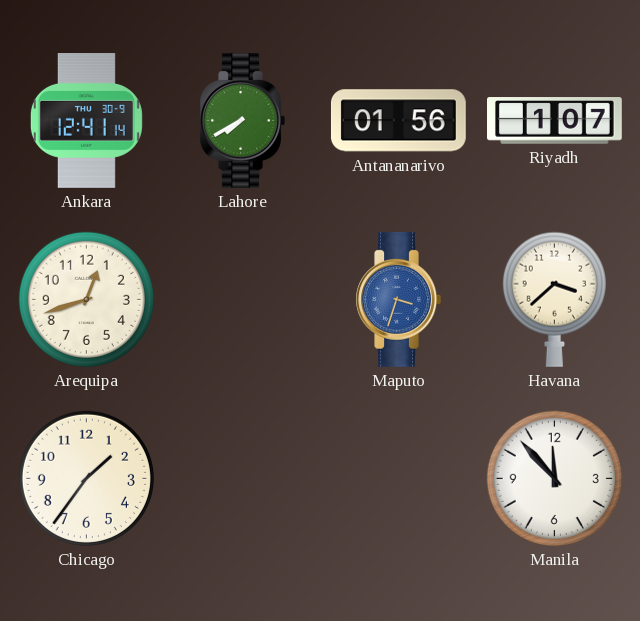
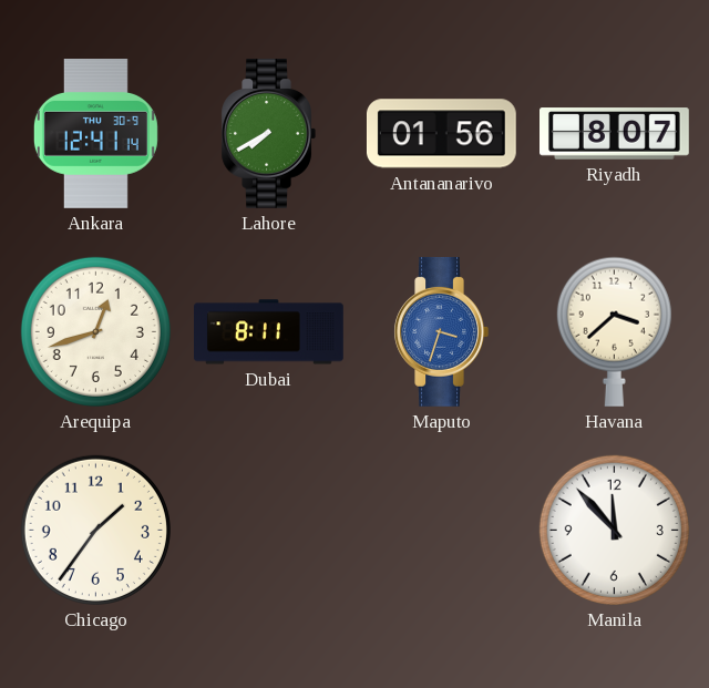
Riyadh: 1:07 -> 8:07
Dubai: none -> 8:11
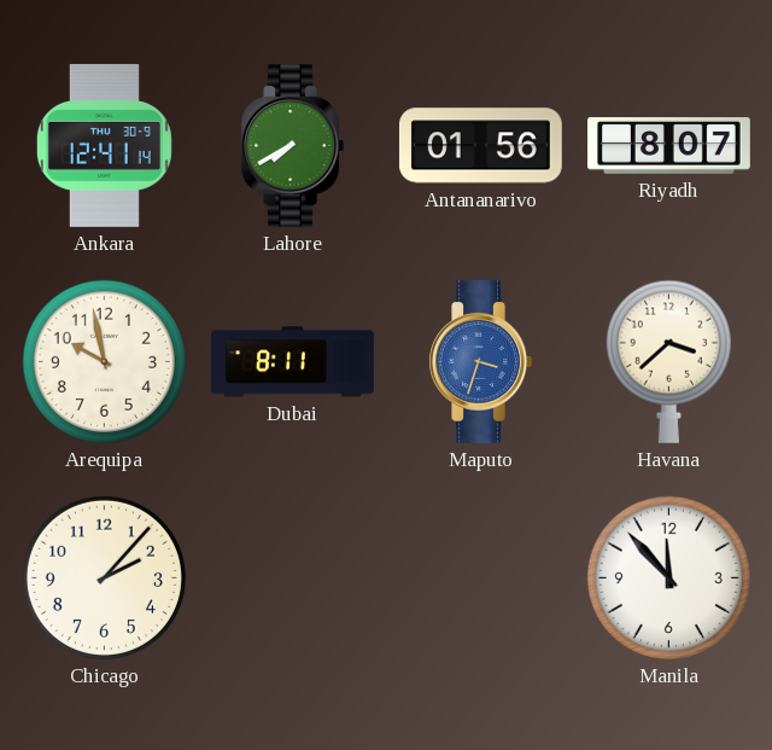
Arequipa: 12:42 -> 9:58
Chicago: 1:36 -> 2:07
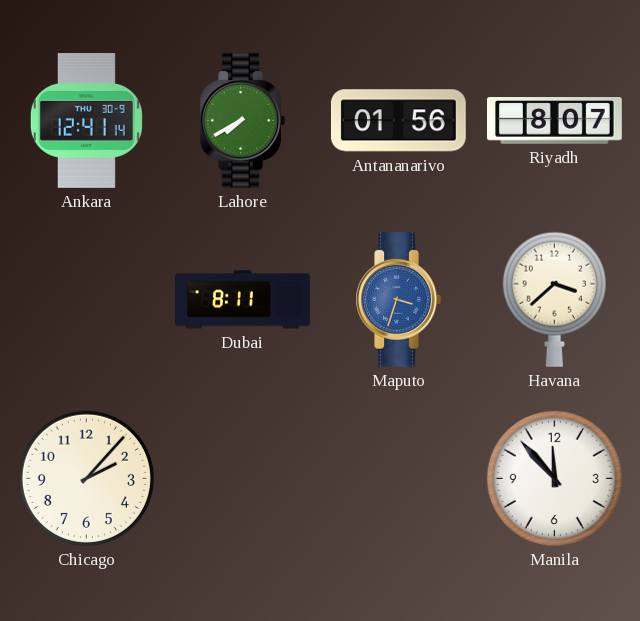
Arequipa: 9:58 -> none
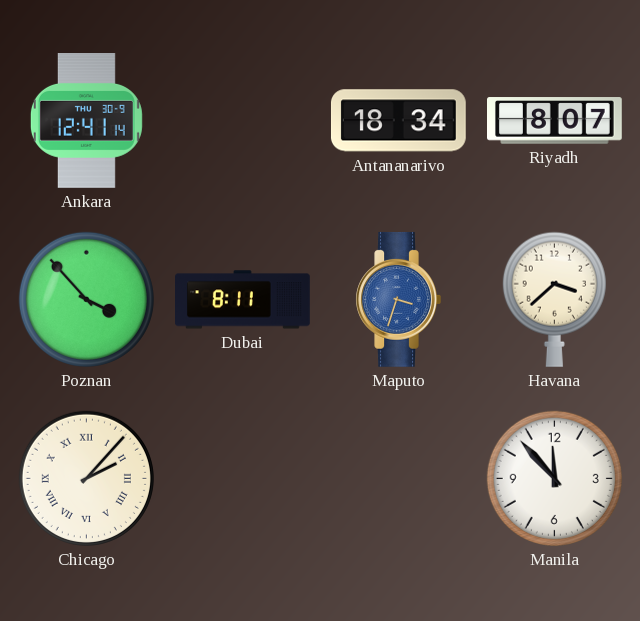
Lahore: 7:40 -> none
Antananarivo: 01:56 -> 18:34
Poznan: none -> 3:53
Chicago numerals: Arabic -> Roman
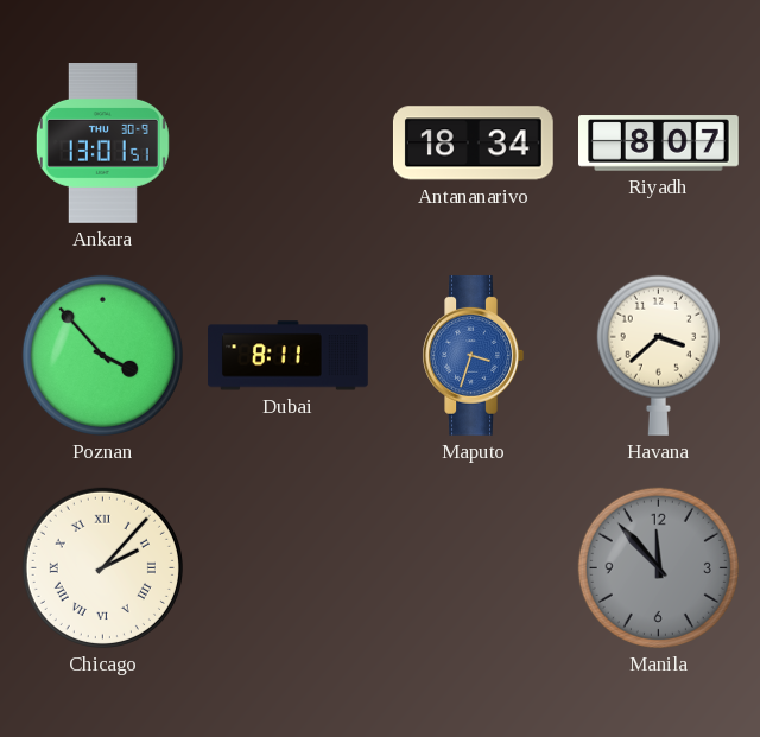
Ankara: 12:41 -> 13:01
Manila dial: white -> grey
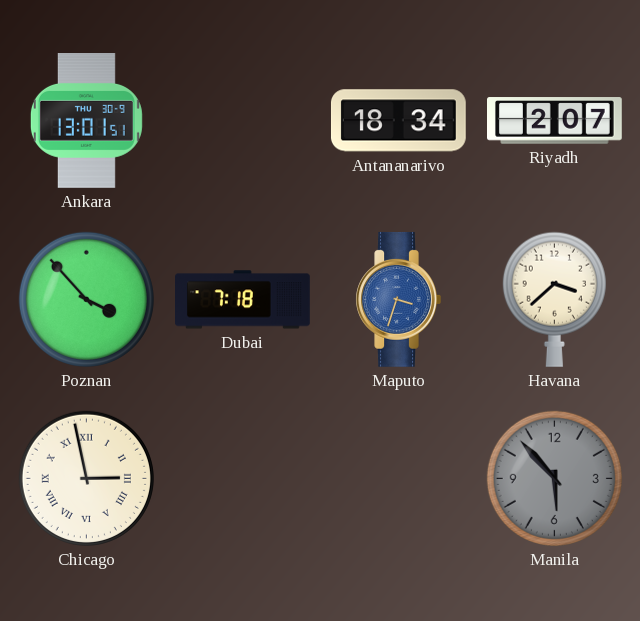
Riyadh: 8:07 -> 2:07
Dubai: 8:11 -> 7:18
Chicago: 2:07 -> 2:58
Manila: 11:53 -> 5:53
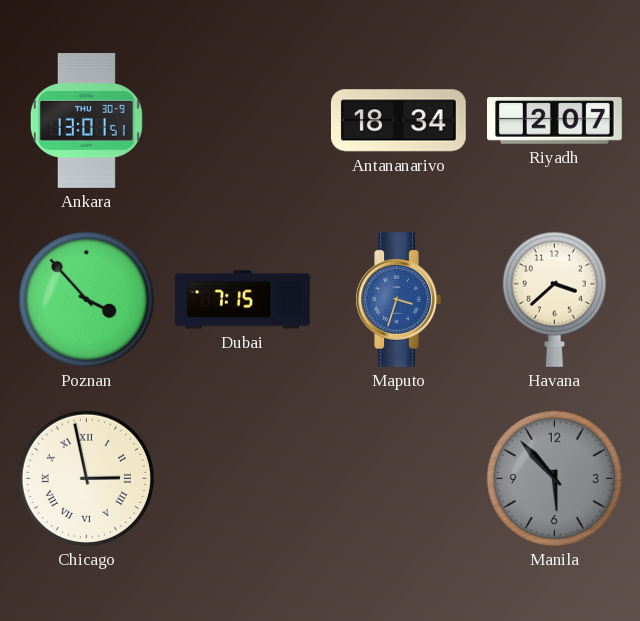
Dubai: 7:18 -> 7:15
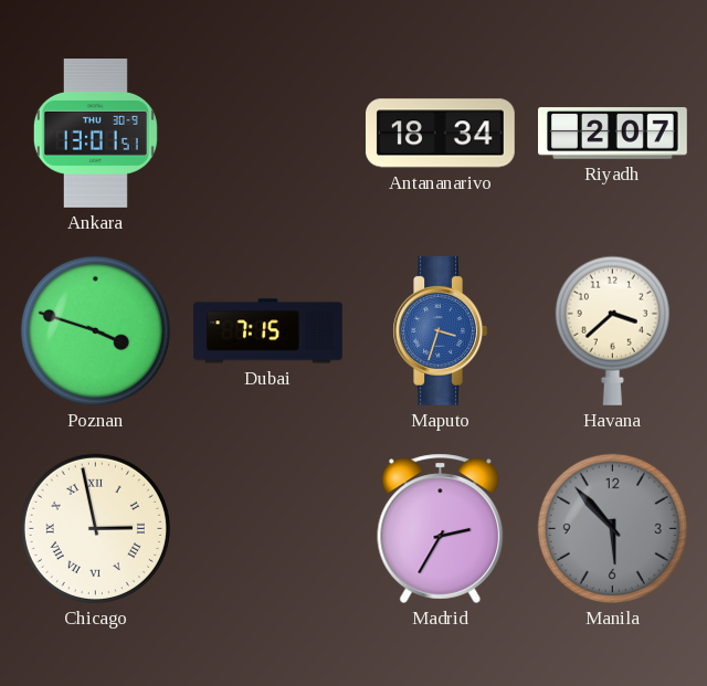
Poznan: 3:53 -> 3:48
Madrid: none -> 2:35
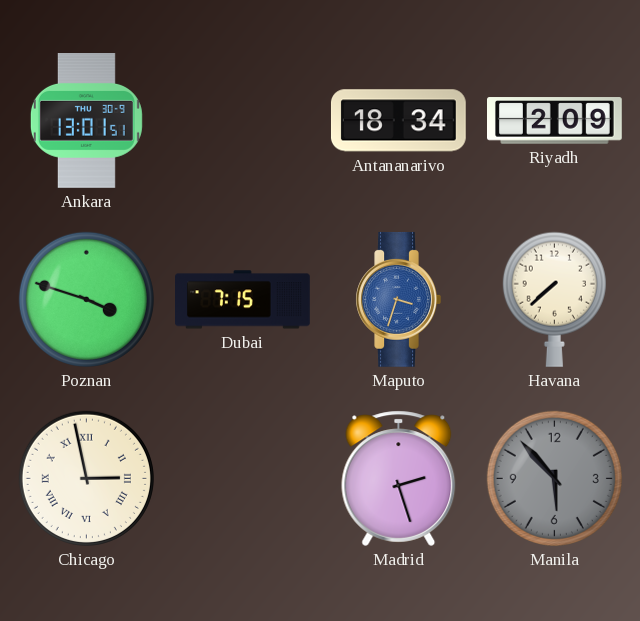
Riyadh: 2:07 -> 2:09
Havana: 3:38 -> 7:38
Madrid: 2:35 -> 2:27
